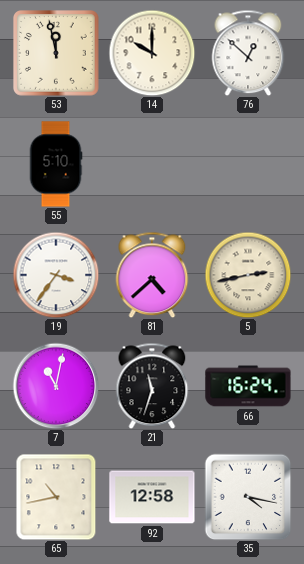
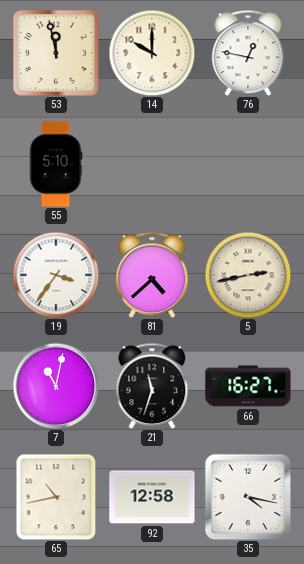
76: 12:52 -> 12:47
66: 16:24 -> 16:27
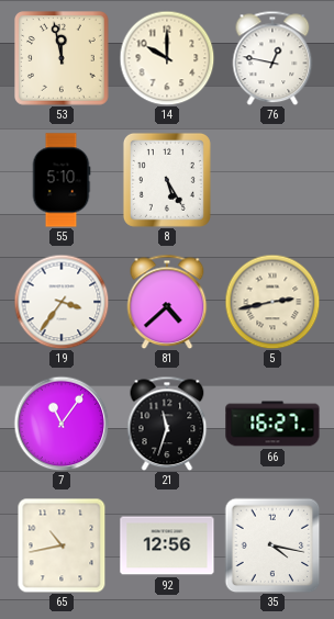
8: none -> 5:25
7: 11:02 -> 11:06
92: 12:58 -> 12:56
